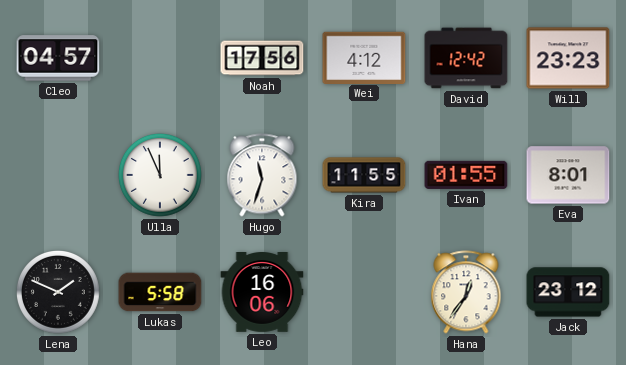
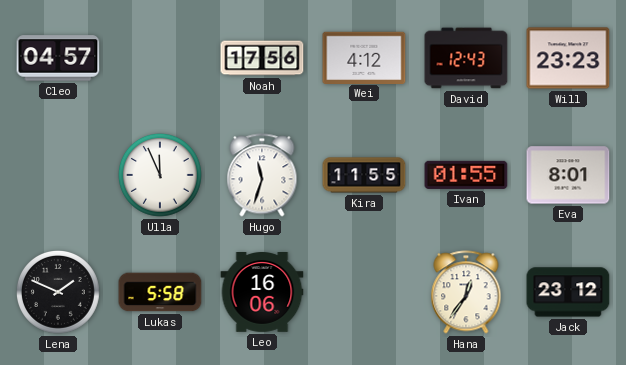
David: 12:42 -> 12:43
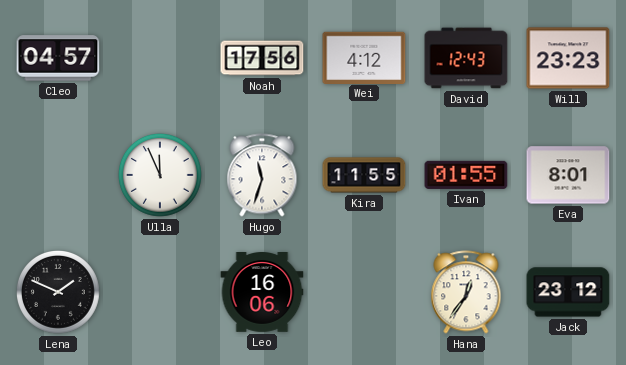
Lukas: 5:58 -> none
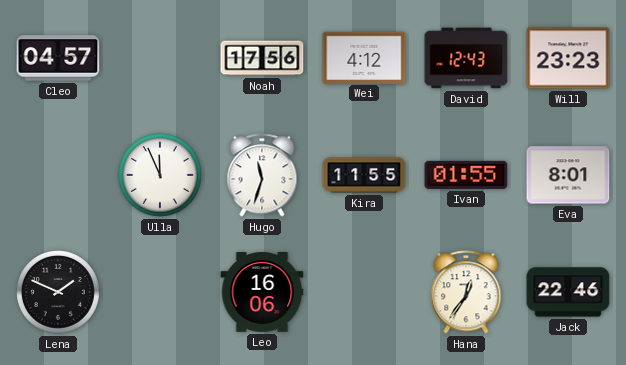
Jack: 23:12 -> 22:46
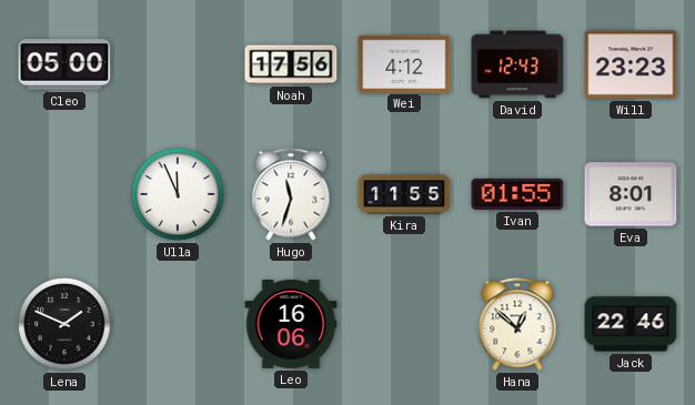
Cleo: 04:57 -> 05:00
Hana: 12:36 -> 12:52
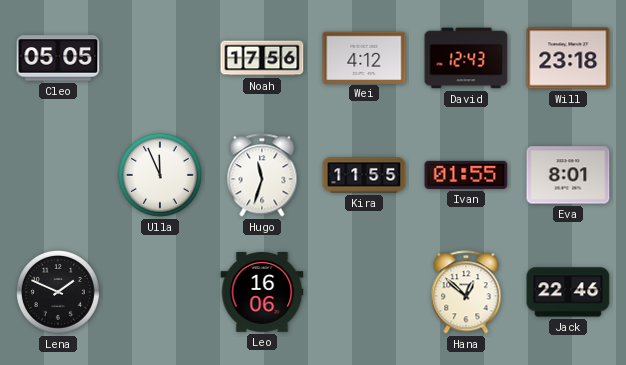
Cleo: 05:00 -> 05:05
Will: 23:23 -> 23:18
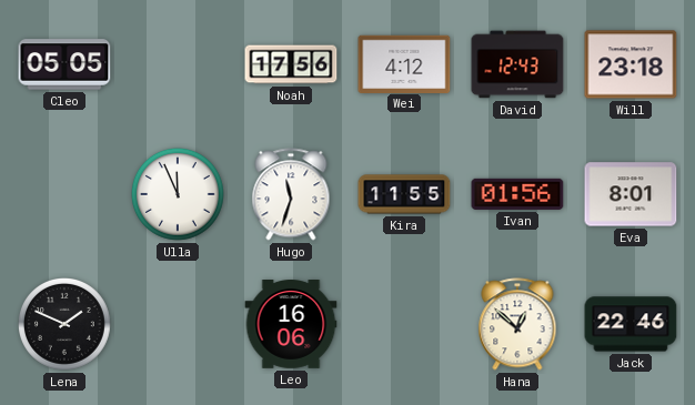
Ivan: 01:55 -> 01:56
